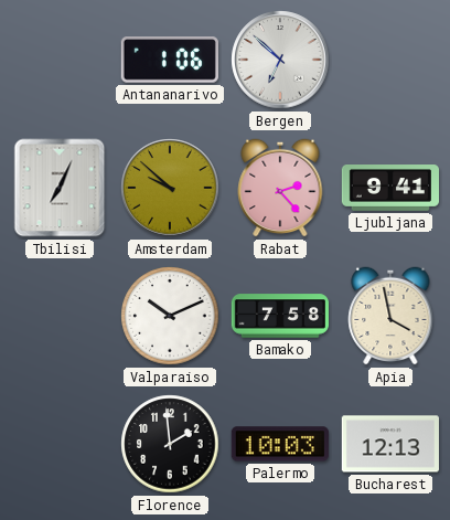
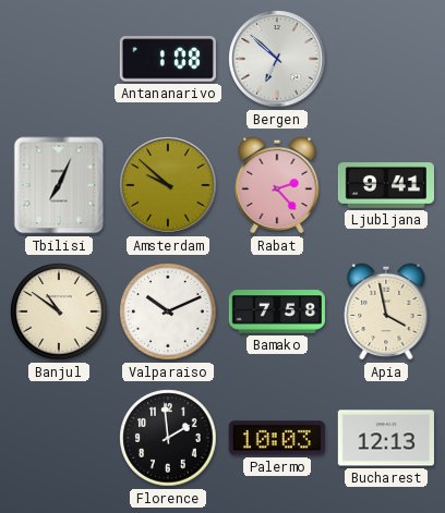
Antananarivo: 1:06 -> 1:08
Banjul: none -> 10:51
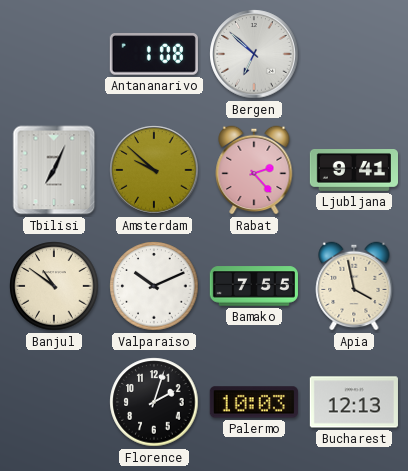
Bamako: 7:58 -> 7:55
Florence: 1:59 -> 2:03
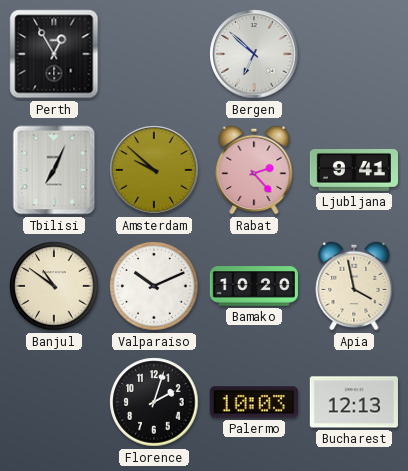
Perth: none -> 12:55
Antananarivo: 1:08 -> none
Bamako: 7:55 -> 10:20
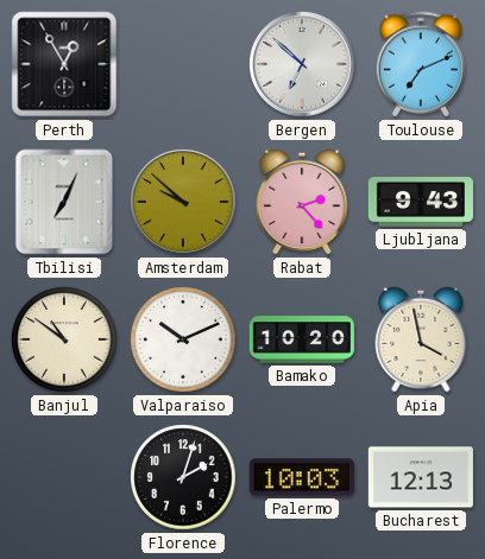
Toulouse: none -> 7:11
Ljubljana: 9:41 -> 9:43
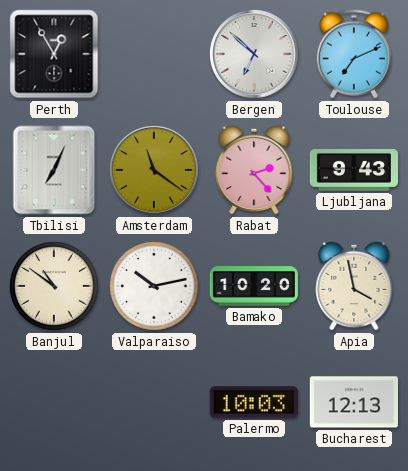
Amsterdam: 9:52 -> 11:21
Valparaiso: 10:11 -> 10:13
Florence: 2:03 -> none
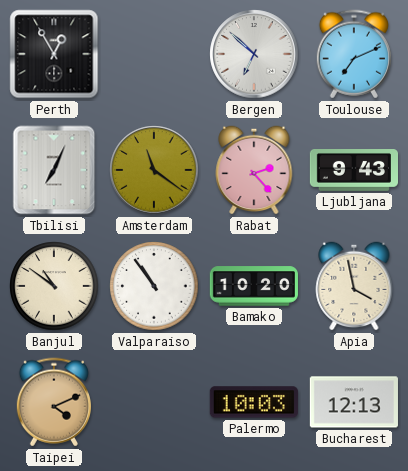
Valparaiso: 10:13 -> 10:54
Taipei: none -> 4:11
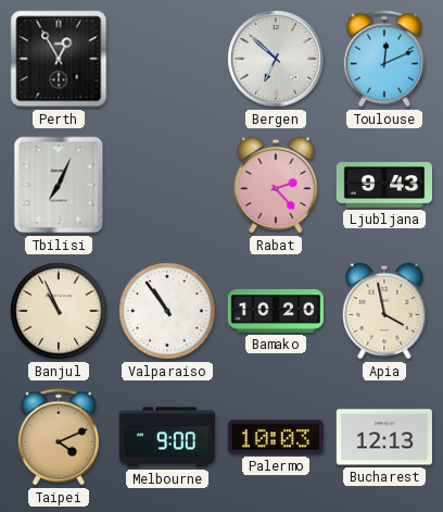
Toulouse: 7:11 -> 12:11
Amsterdam: 11:21 -> none
Banjul: 10:51 -> 10:56
Melbourne: none -> 9:00
